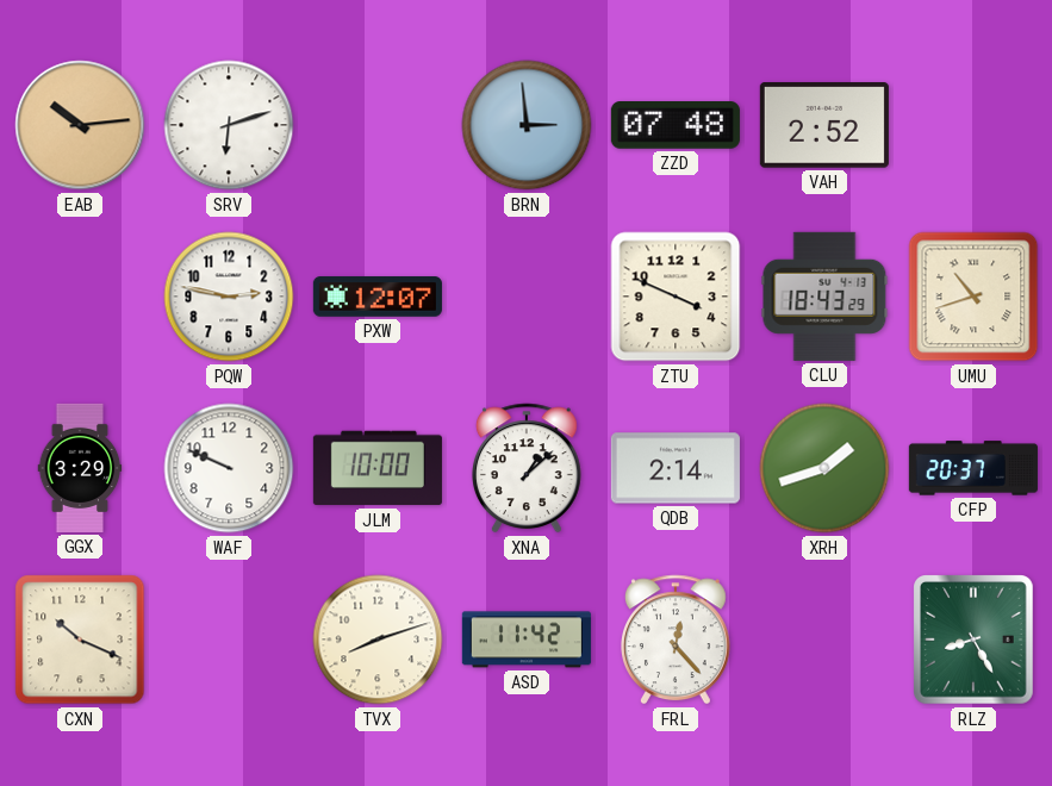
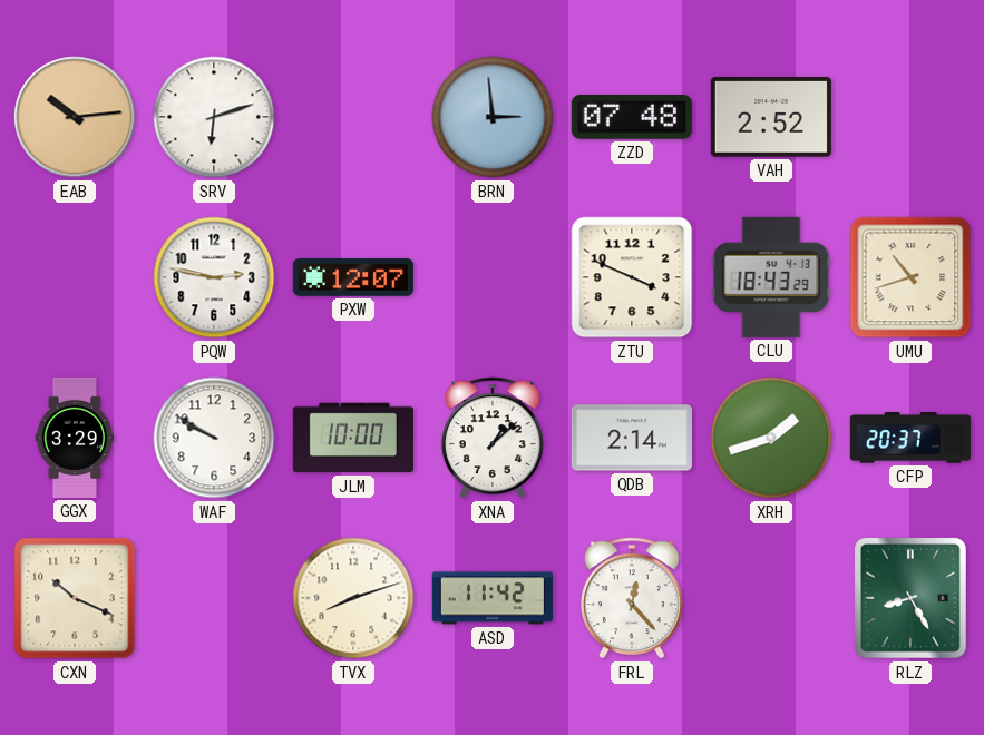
WAF: 9:49 -> 9:50
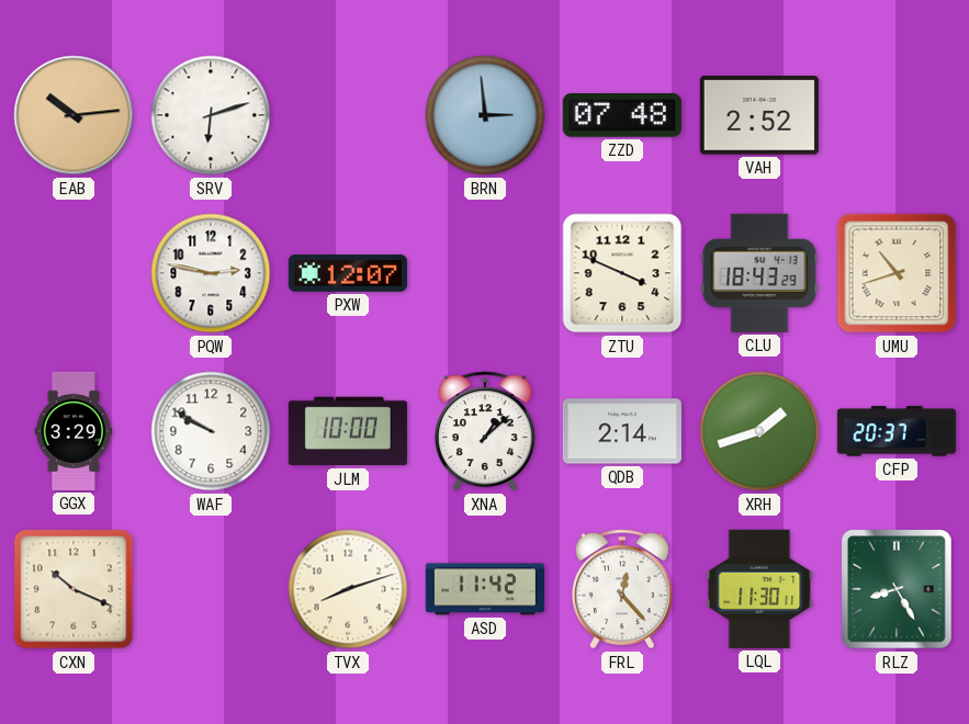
LQL: none -> 11:30
